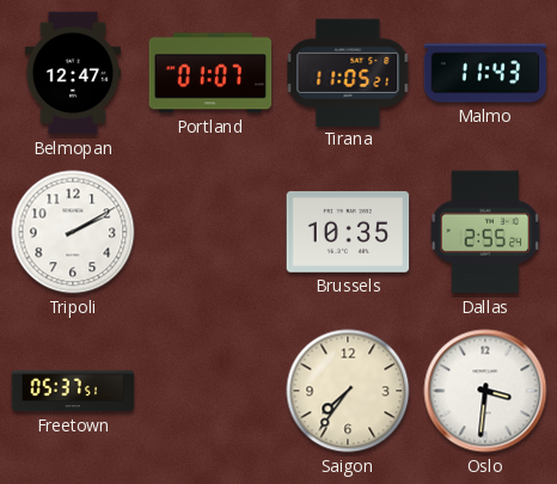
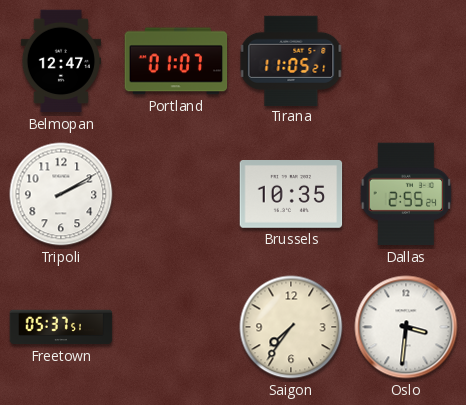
Malmo: 11:43 -> none
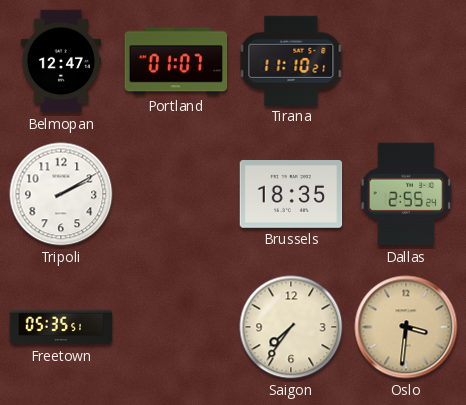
Tirana: 11:05 -> 11:10
Brussels: 10:35 -> 18:35
Freetown: 05:37 -> 05:35
Oslo dial: white -> champagne
